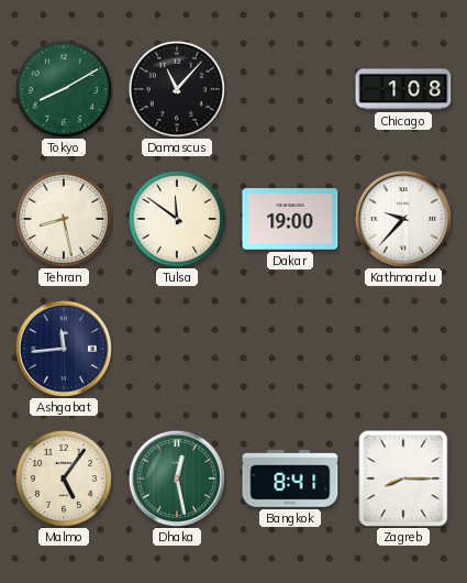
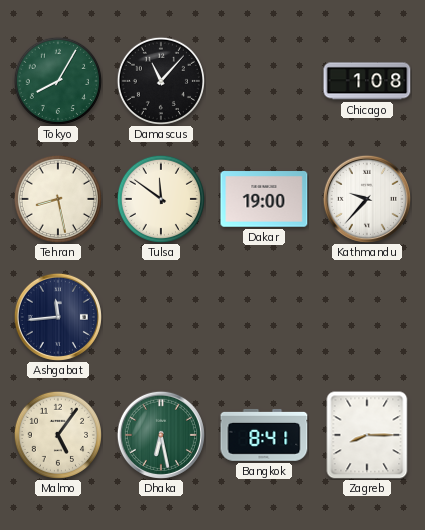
Tokyo: 8:10 -> 8:05
Dhaka: 12:28 -> 6:28
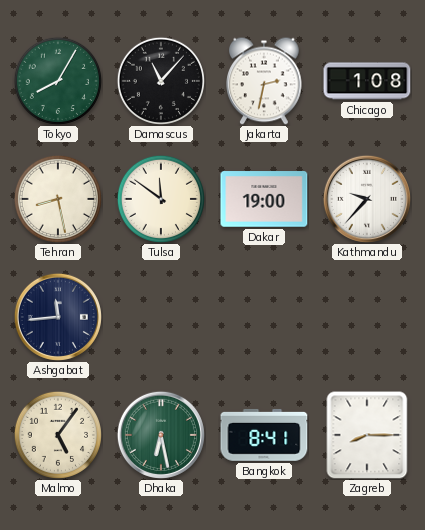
Jakarta: none -> 2:32
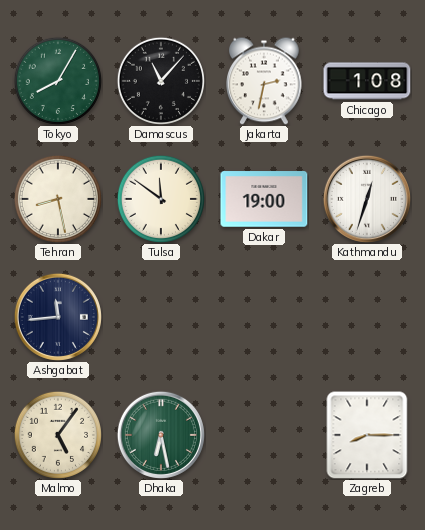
Kathmandu: 9:37 -> 12:33
Bangkok: 8:41 -> none
